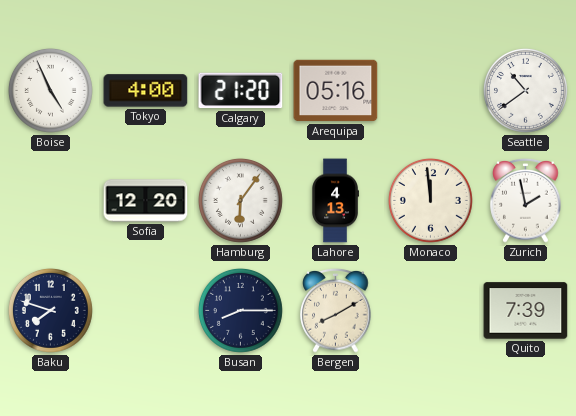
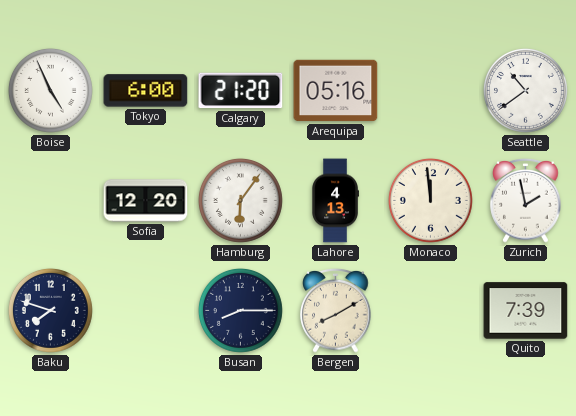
Tokyo: 4:00 -> 6:00
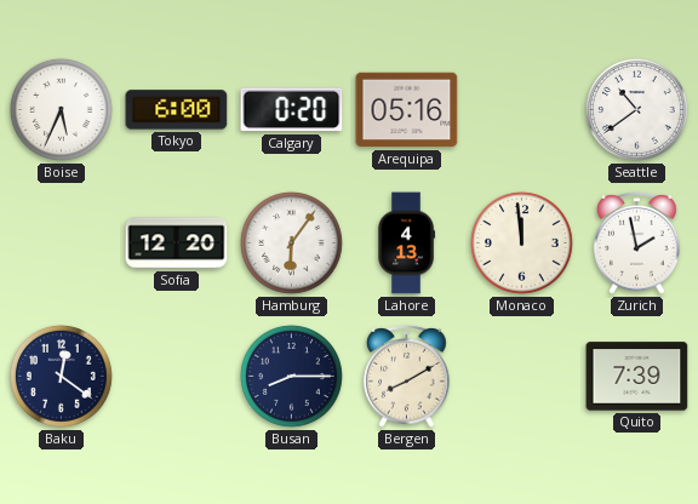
Boise: 4:56 -> 5:34
Calgary: 21:20 -> 0:20
Baku: 7:48 -> 12:21
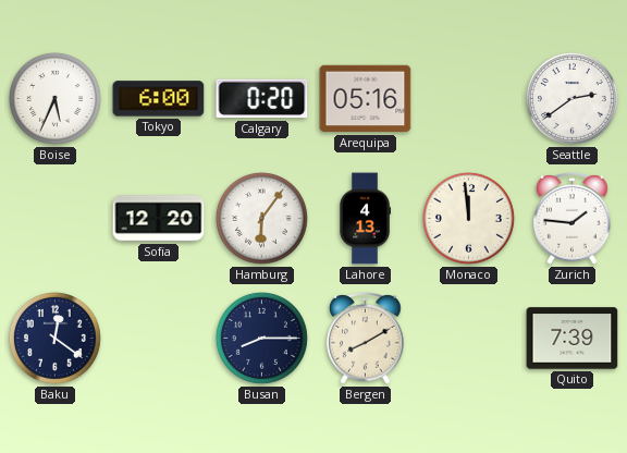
Seattle: 10:39 -> 2:39
Zurich: 1:58 -> 1:46
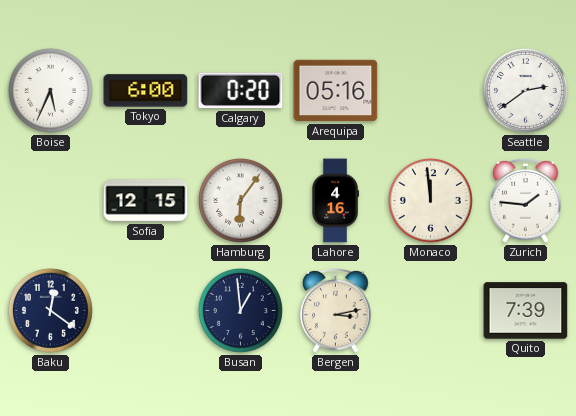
Sofia: 12:20 -> 12:15
Lahore: 4:13 -> 4:16
Busan: 8:15 -> 12:59
Bergen: 8:10 -> 3:13
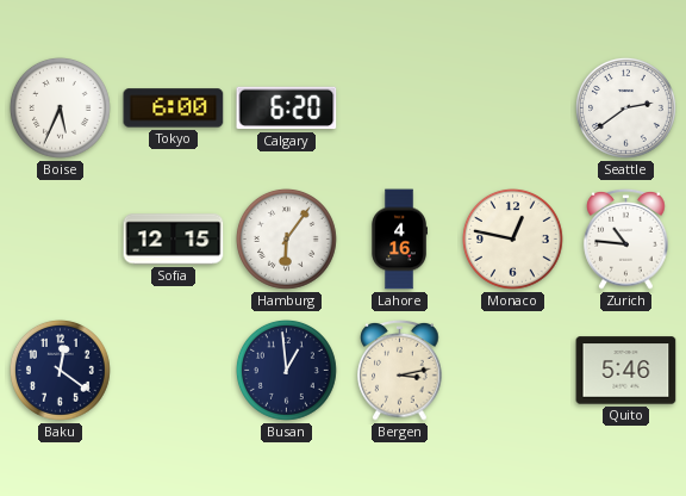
Calgary: 0:20 -> 6:20
Arequipa: 05:16 -> none
Monaco: 11:59 -> 12:47
Zurich: 1:46 -> 10:46
Quito: 7:39 -> 5:46
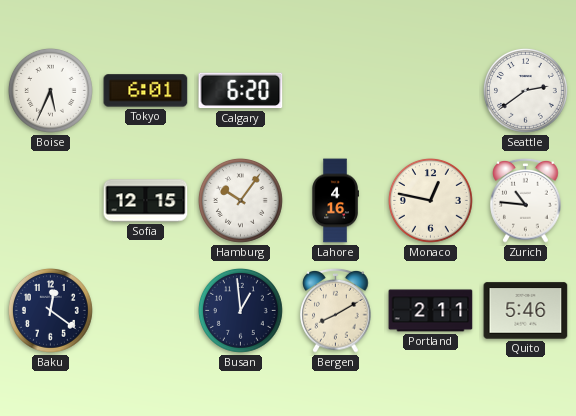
Tokyo: 6:00 -> 6:01
Hamburg: 6:06 -> 10:06
Bergen: 3:13 -> 8:10
Portland: none -> 2:11
